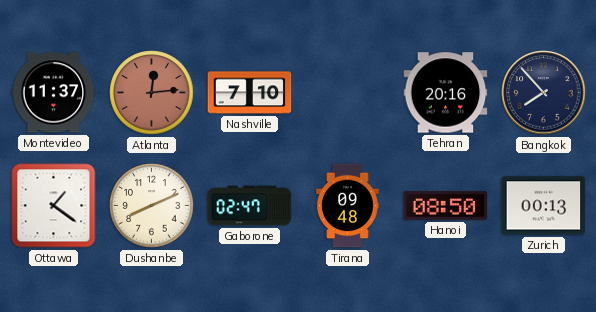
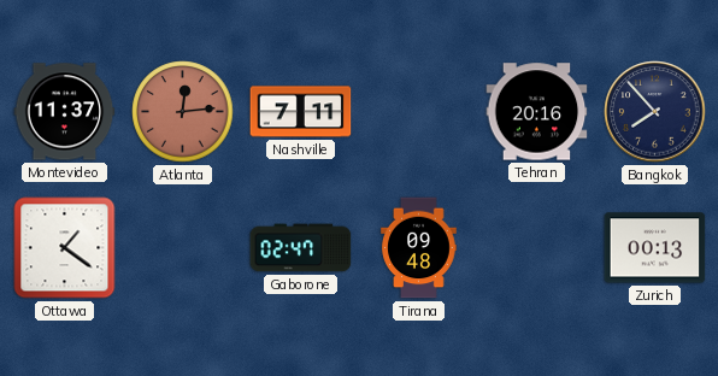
Nashville: 7:10 -> 7:11
Dushanbe: 8:11 -> none
Hanoi: 08:50 -> none
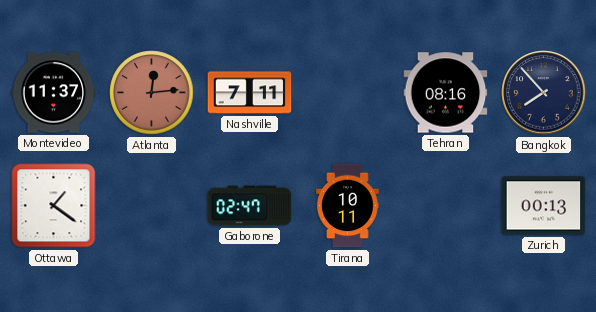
Tehran: 20:16 -> 08:16
Tirana: 09:48 -> 10:11
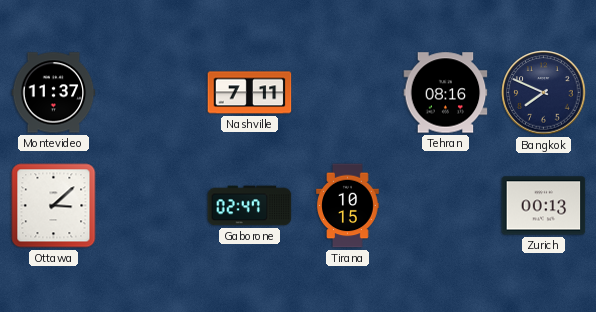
Atlanta: 12:14 -> none
Bangkok: 7:53 -> 7:49
Ottawa: 1:21 -> 3:08
Tirana: 10:11 -> 10:15
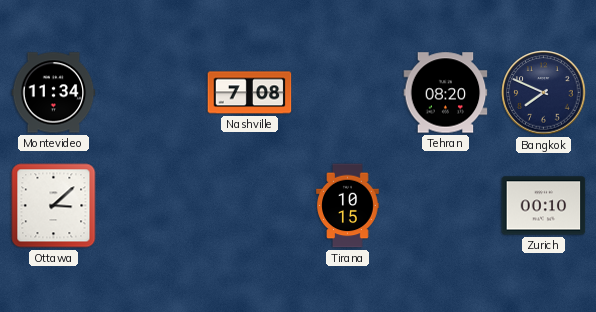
Montevideo: 11:37 -> 11:34
Nashville: 7:11 -> 7:08
Tehran: 08:16 -> 08:20
Gaborone: 02:47 -> none
Zurich: 00:13 -> 00:10
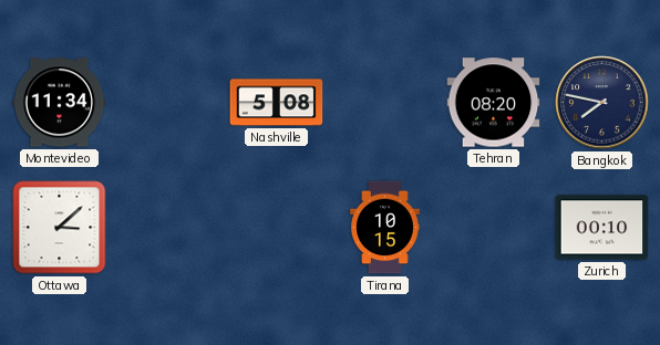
Nashville: 7:08 -> 5:08
Bangkok: 7:49 -> 7:47
